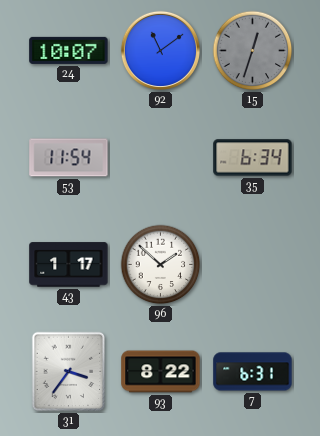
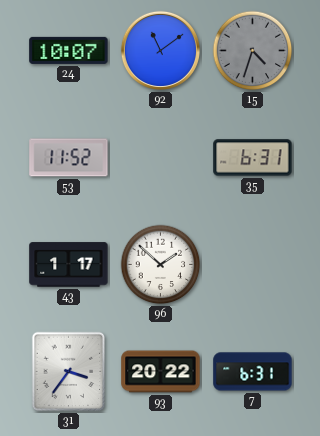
15: 12:33 -> 4:33
53: 11:54 -> 11:52
35: 6:34 -> 6:31
93: 8:22 -> 20:22
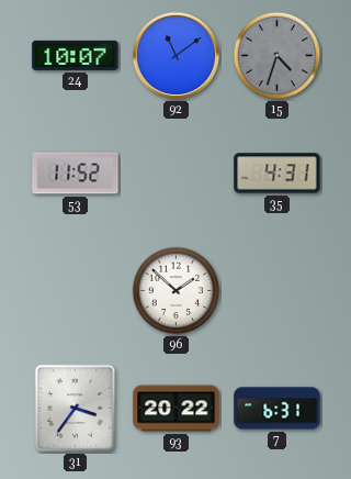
35: 6:31 -> 4:31
43: 1:17 -> none
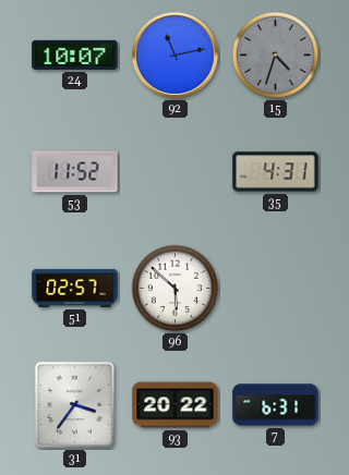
92: 11:09 -> 11:13
51: none -> 02:57
96: 1:52 -> 5:52
